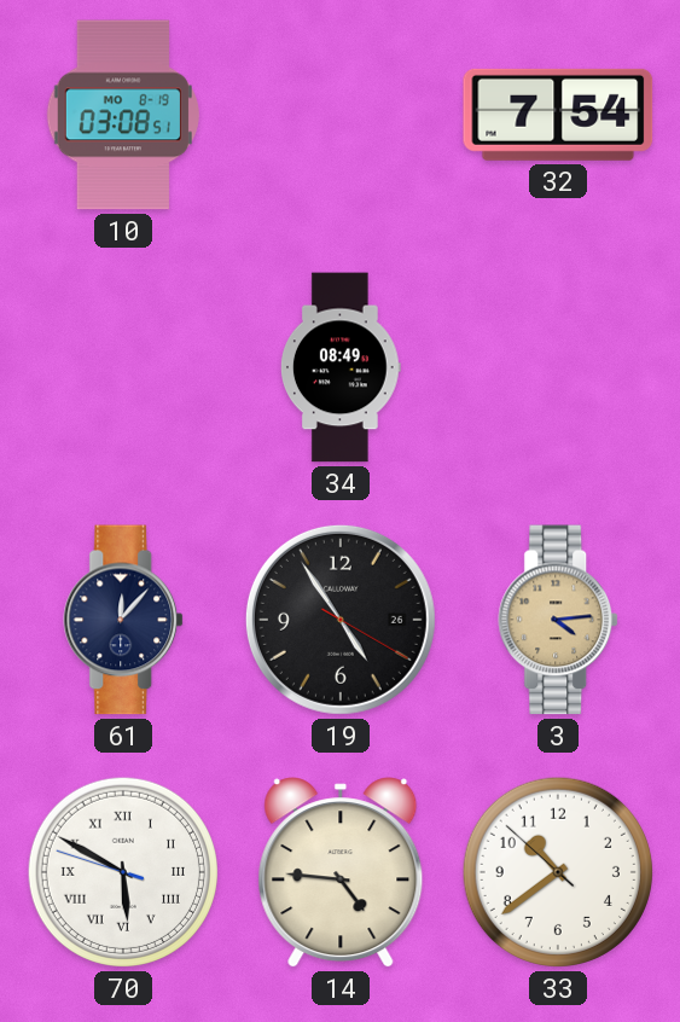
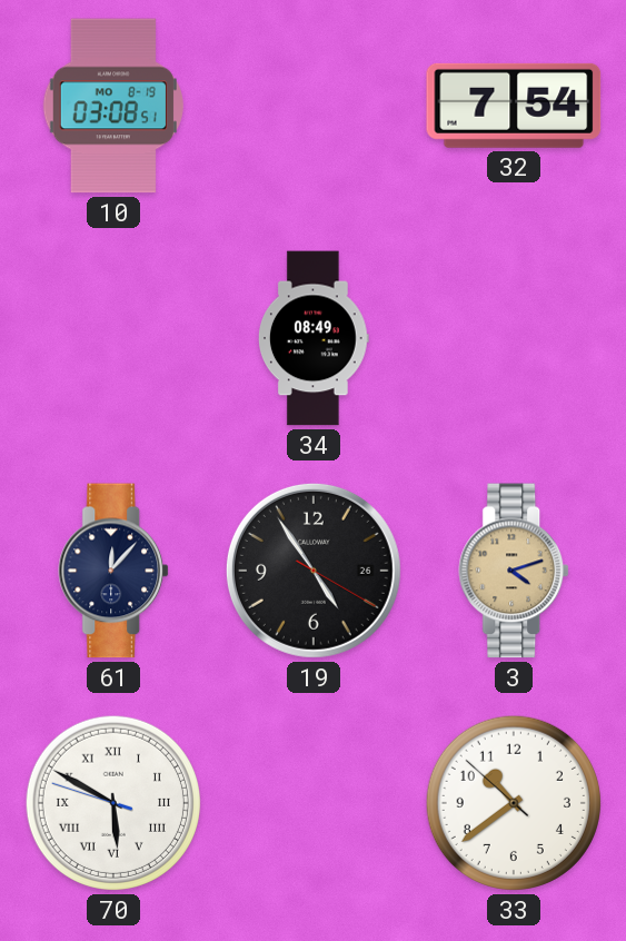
3: 4:14 -> 4:12
14: 4:46 -> none
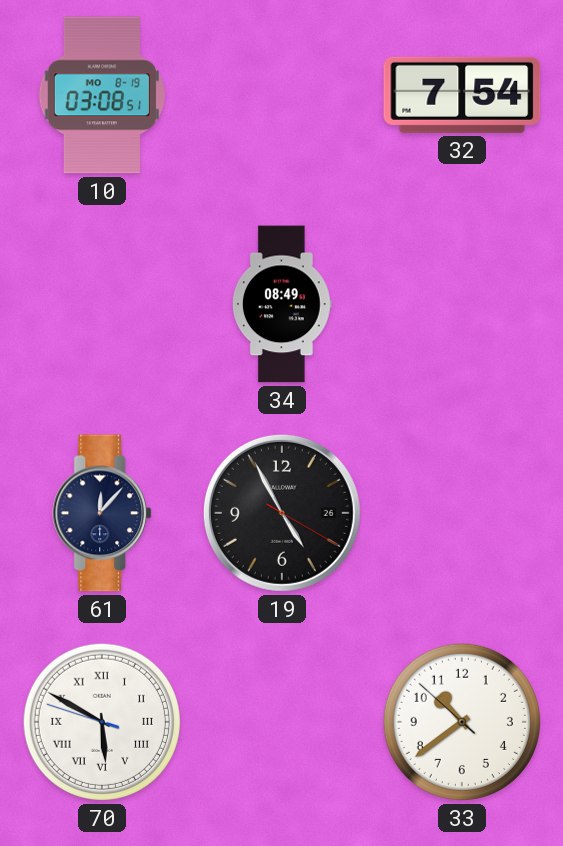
19: 4:54 -> 4:55
3: 4:12 -> none
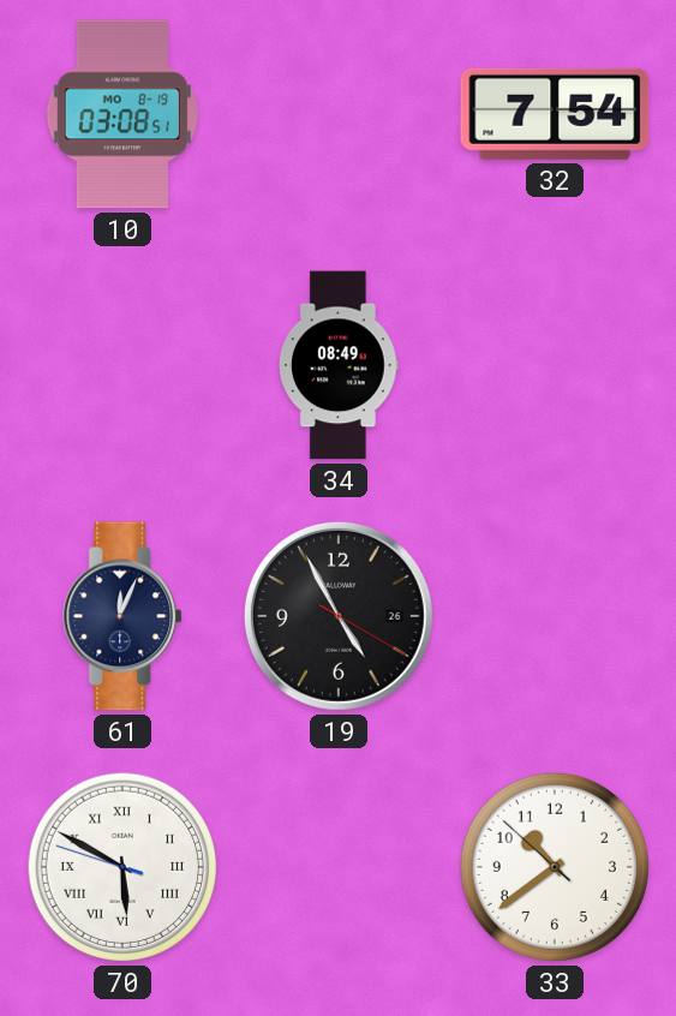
61: 12:07 -> 12:04
